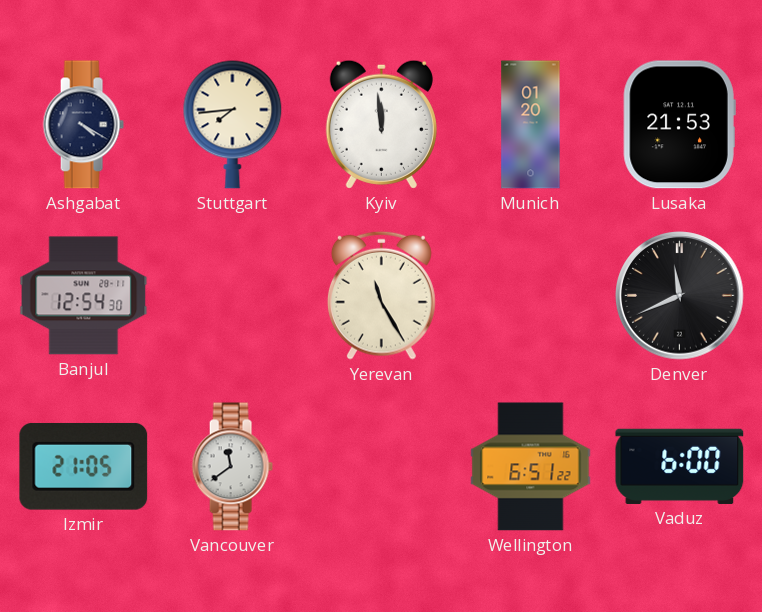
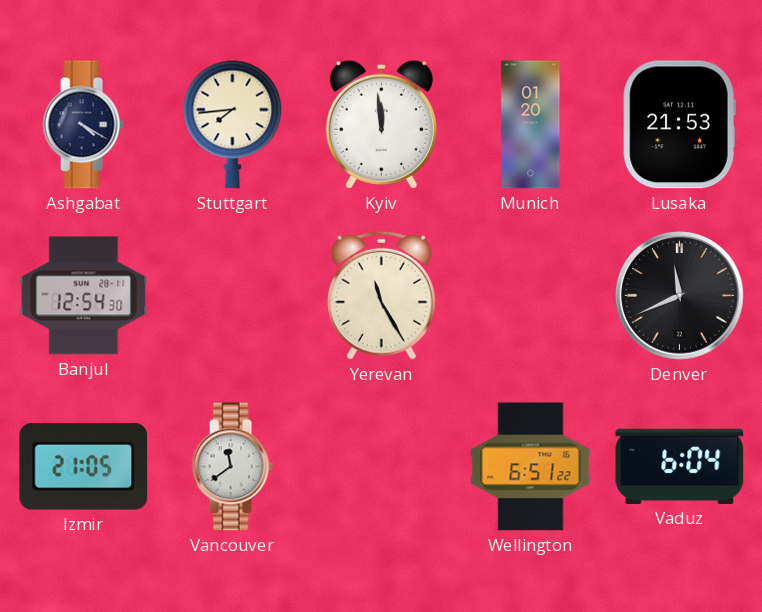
Vaduz: 6:00 -> 6:04
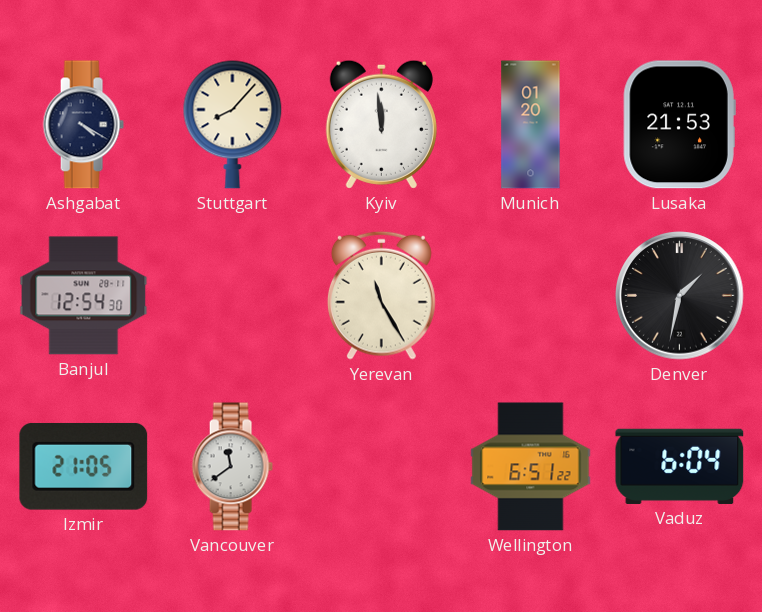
Stuttgart: 7:44 -> 8:07
Denver: 11:41 -> 1:32
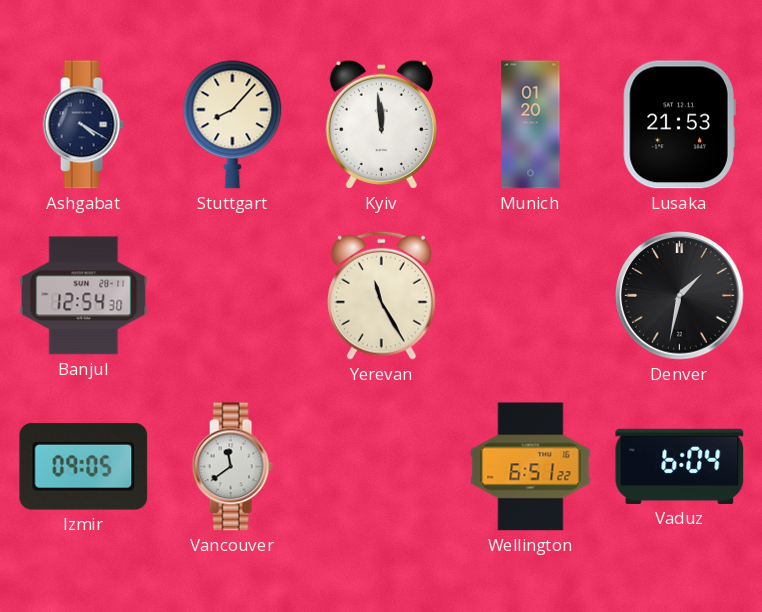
Izmir: 21:05 -> 09:05
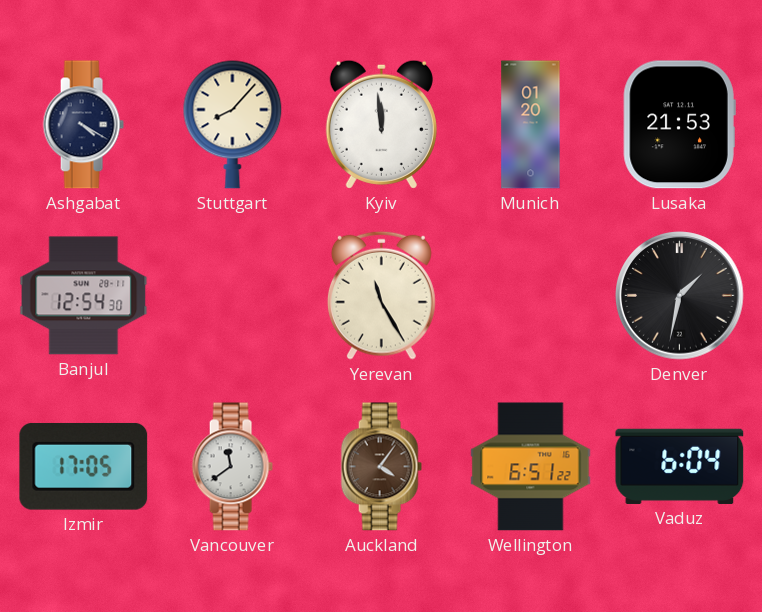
Izmir: 09:05 -> 17:05
Auckland: none -> 4:06
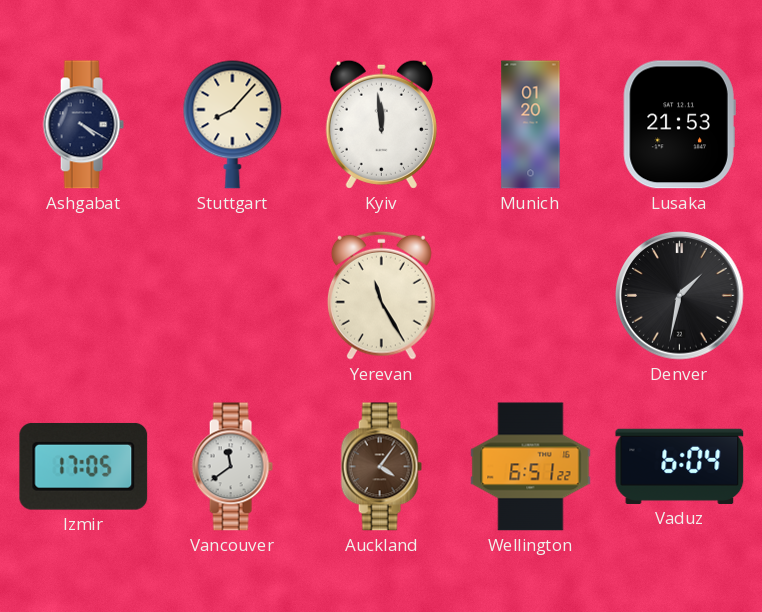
Banjul: 12:54 -> none
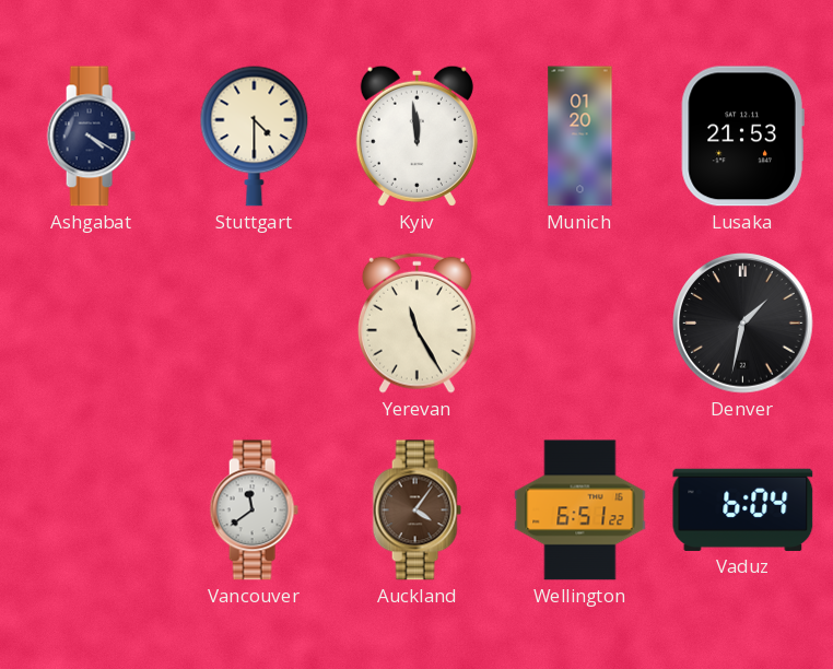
Stuttgart: 8:07 -> 4:30
Izmir: 17:05 -> none
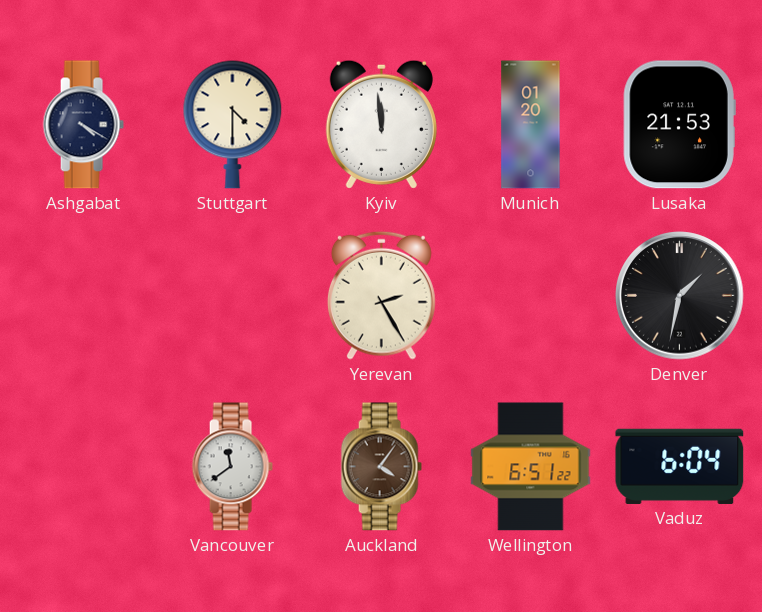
Yerevan: 11:25 -> 2:25
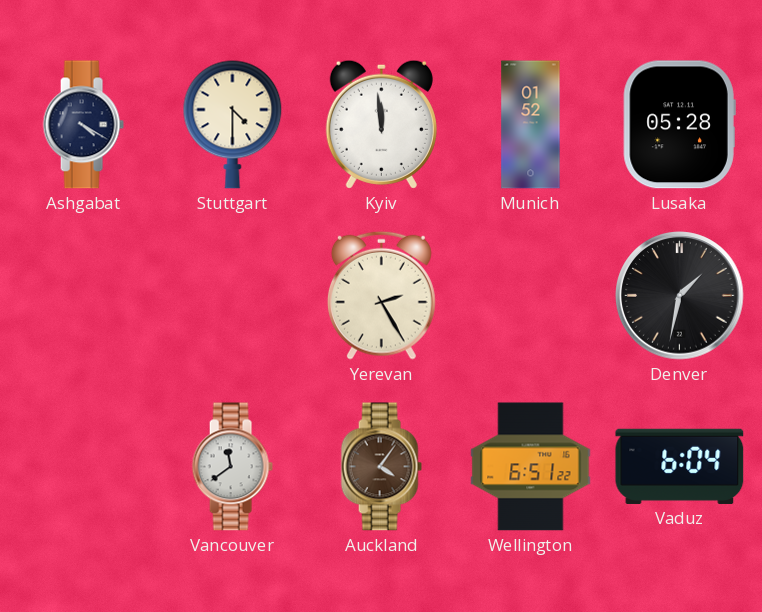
Munich: 01:20 -> 01:52
Lusaka: 21:53 -> 05:28
